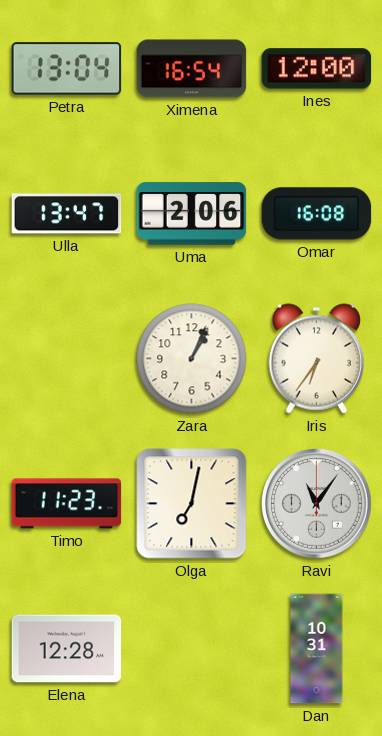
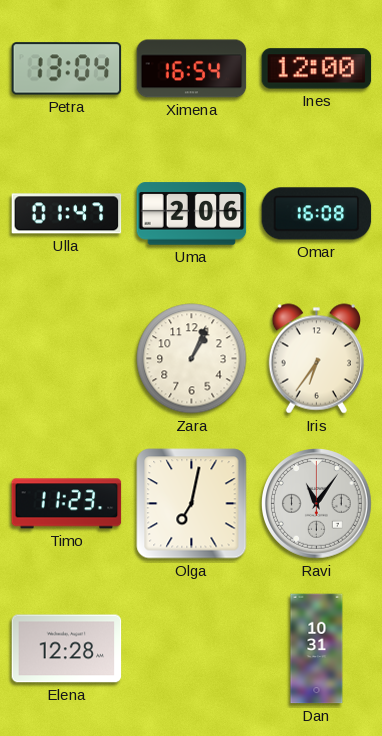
Ulla: 13:47 -> 01:47
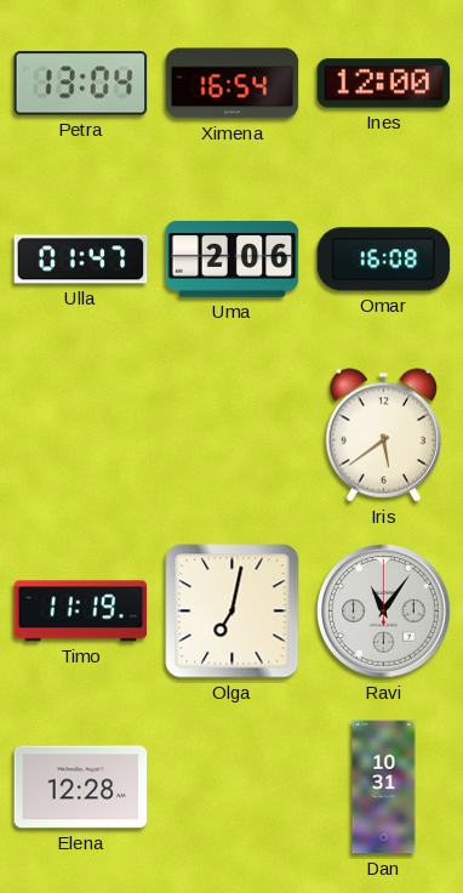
Zara: 1:04 -> none
Iris: 6:36 -> 5:39
Timo: 11:23 -> 11:19
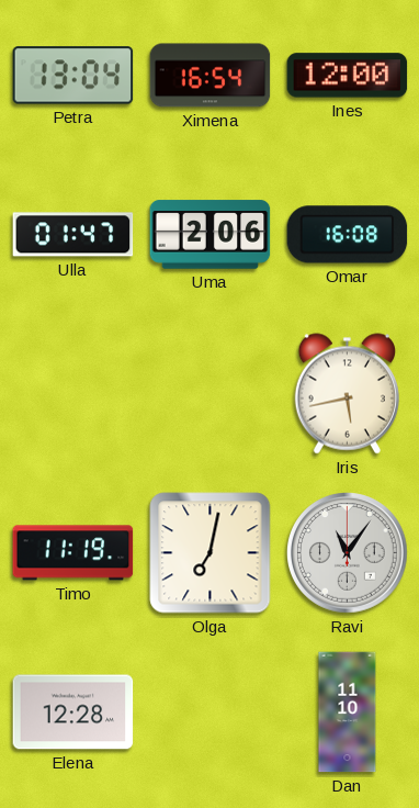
Iris: 5:39 -> 5:43
Dan: 10:31 -> 11:10
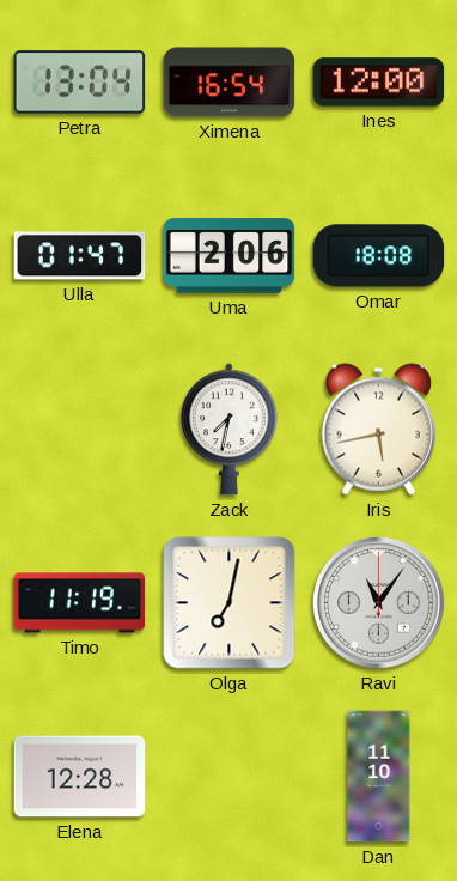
Omar: 16:08 -> 18:08
Zack: none -> 7:32
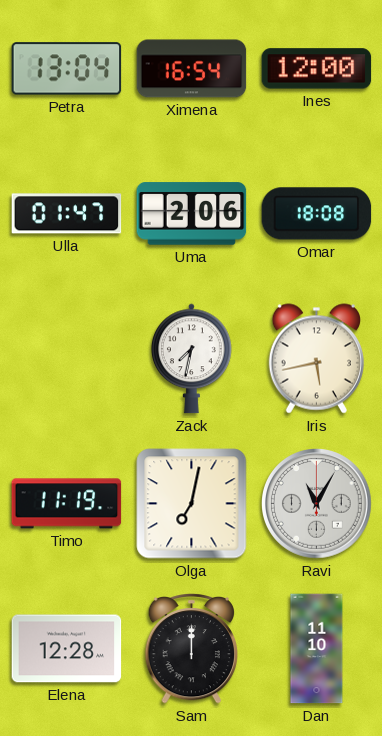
Ravi: 11:06 -> 11:05
Sam: none -> 12:00
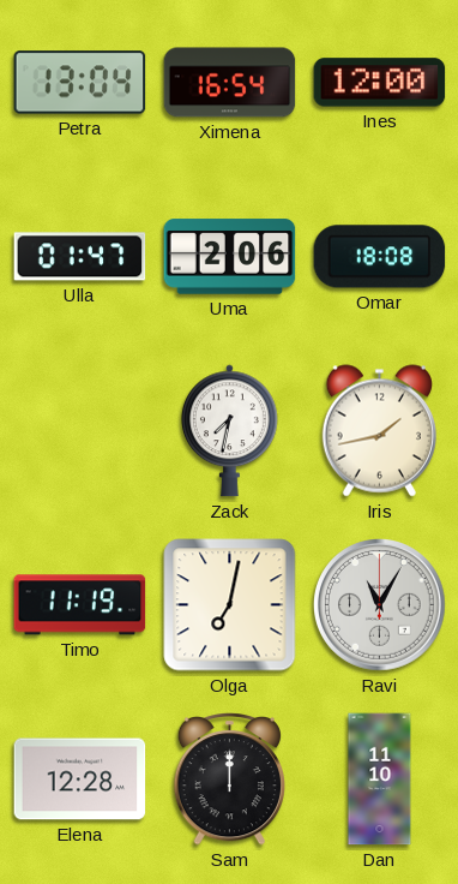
Iris: 5:43 -> 1:43
